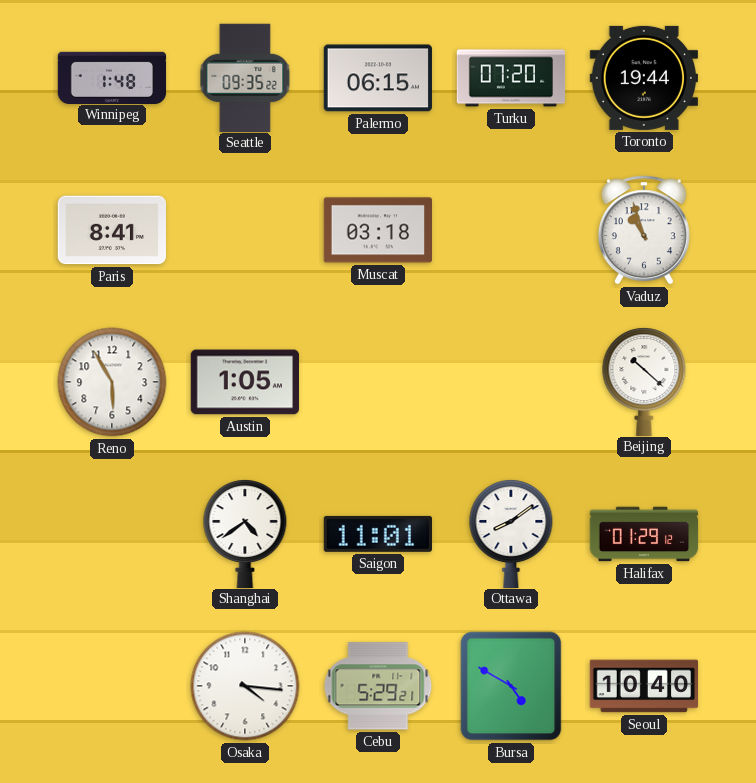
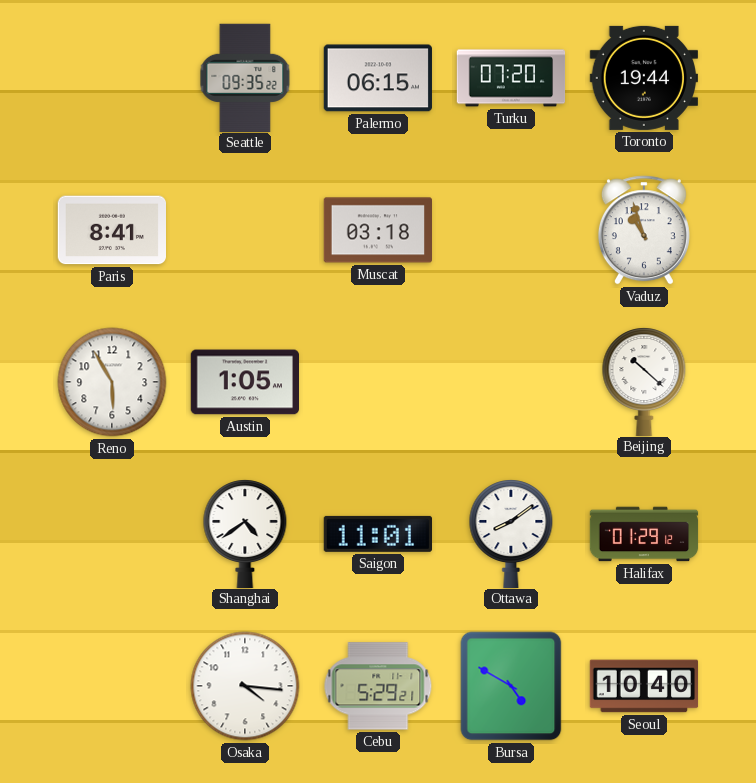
Winnipeg: 1:48 -> none
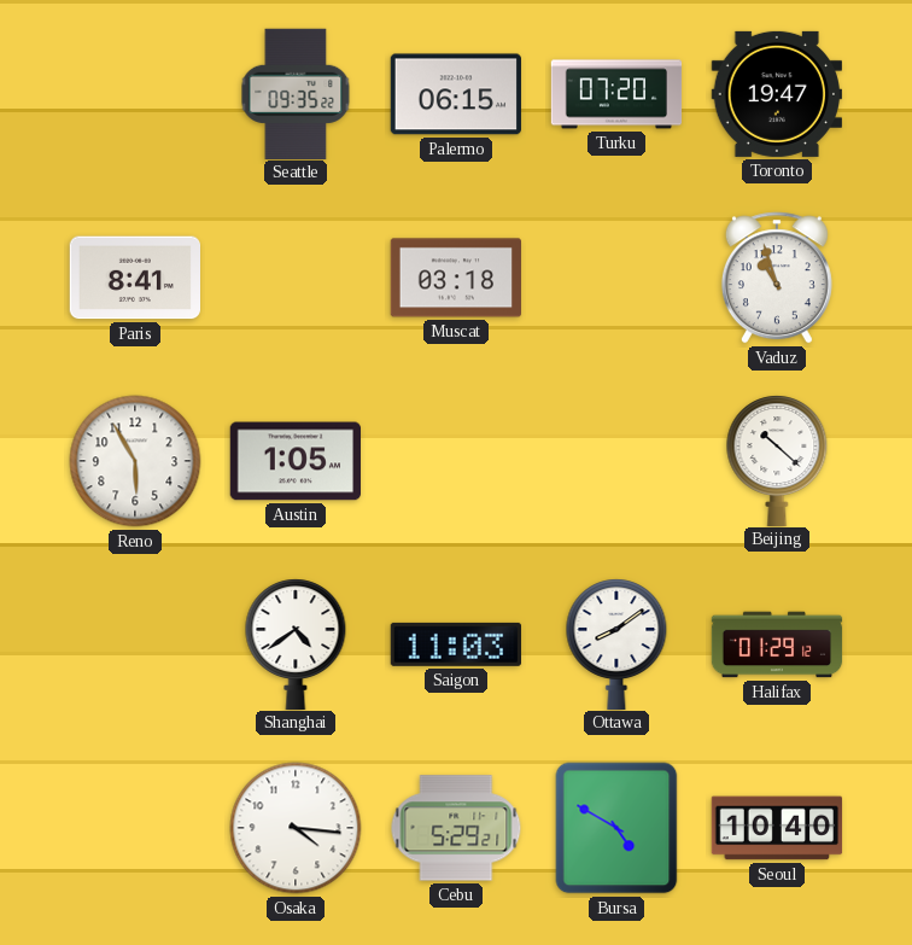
Toronto: 19:44 -> 19:47
Saigon: 11:01 -> 11:03
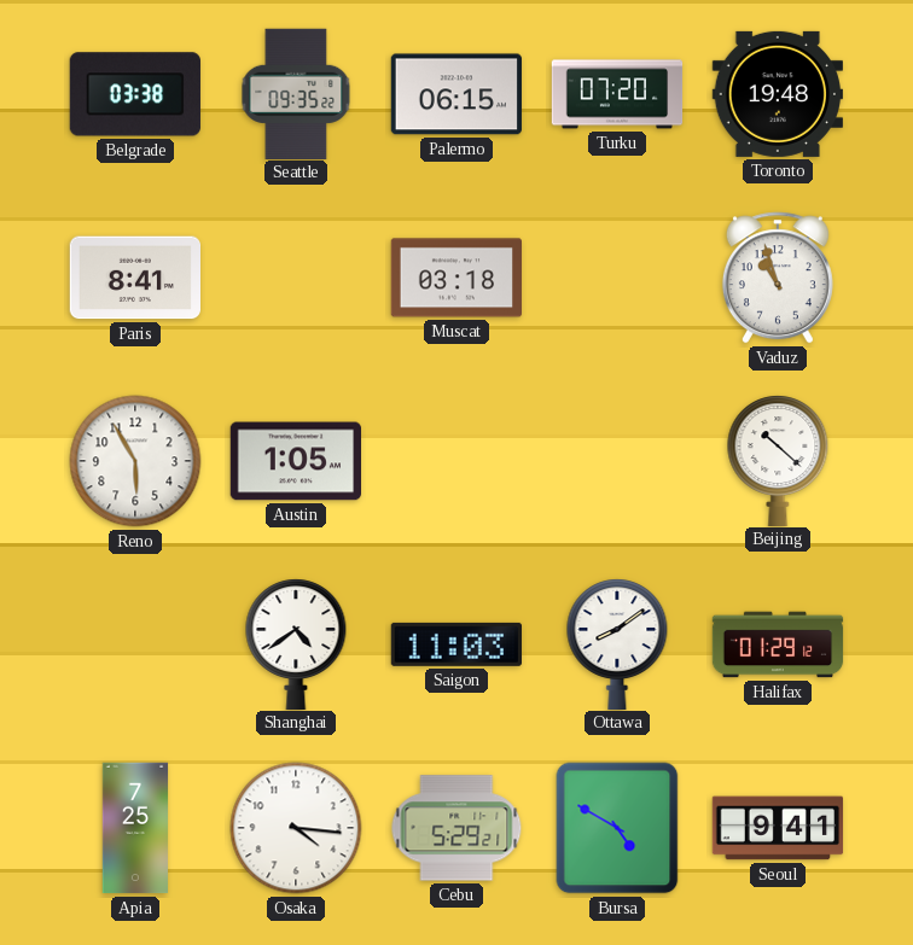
Belgrade: none -> 03:38
Toronto: 19:47 -> 19:48
Apia: none -> 7:25
Seoul: 10:40 -> 9:41
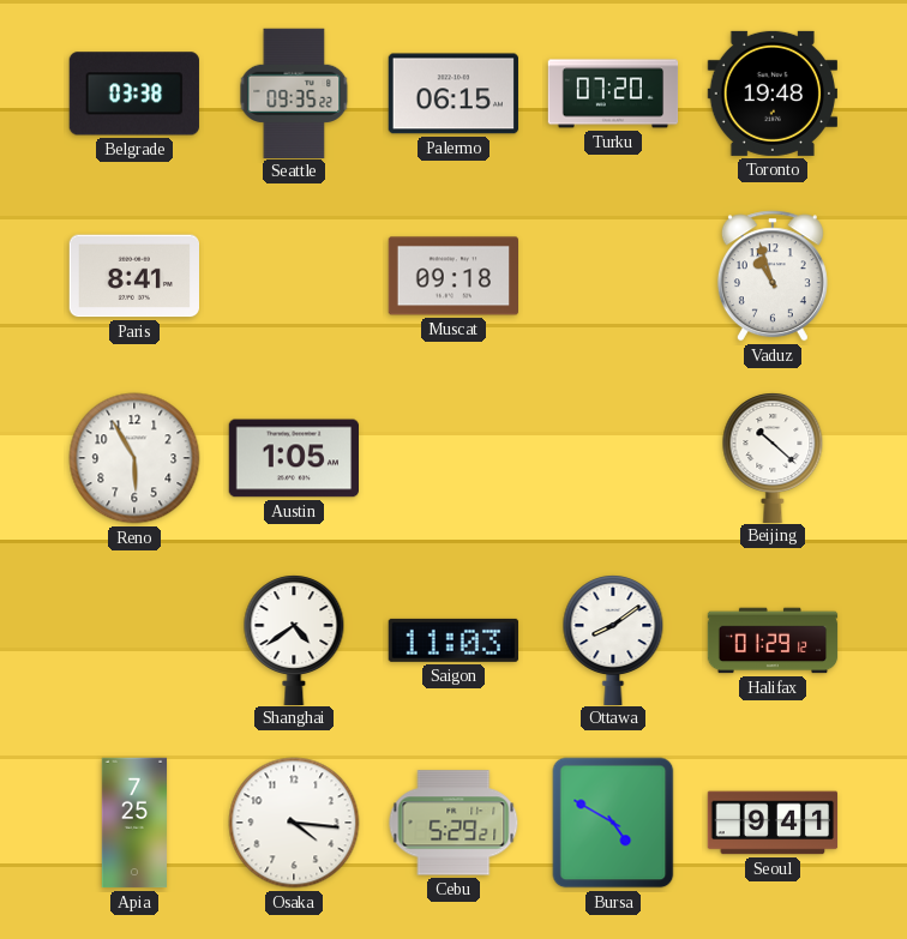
Muscat: 03:18 -> 09:18
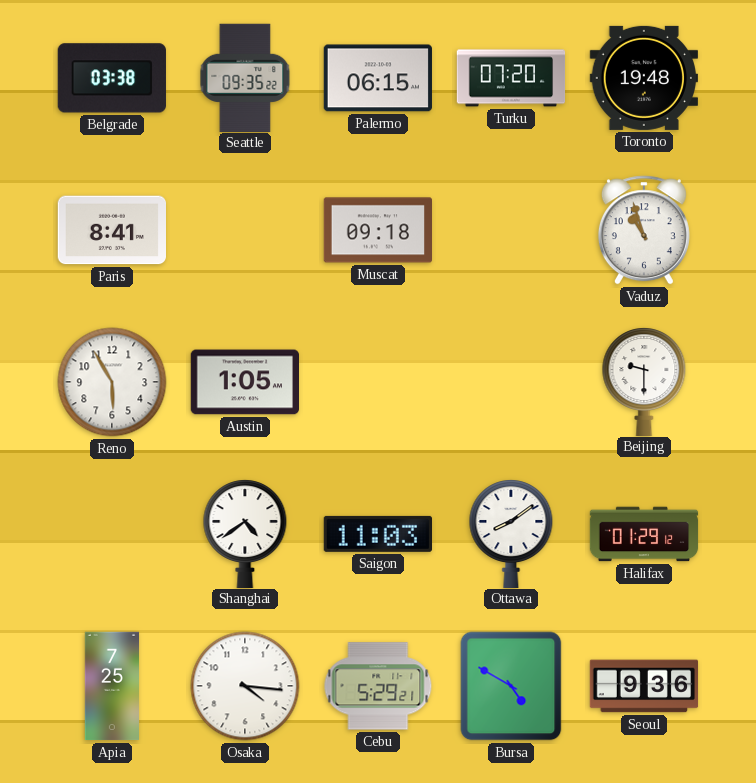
Beijing: 10:22 -> 9:30
Seoul: 9:41 -> 9:36
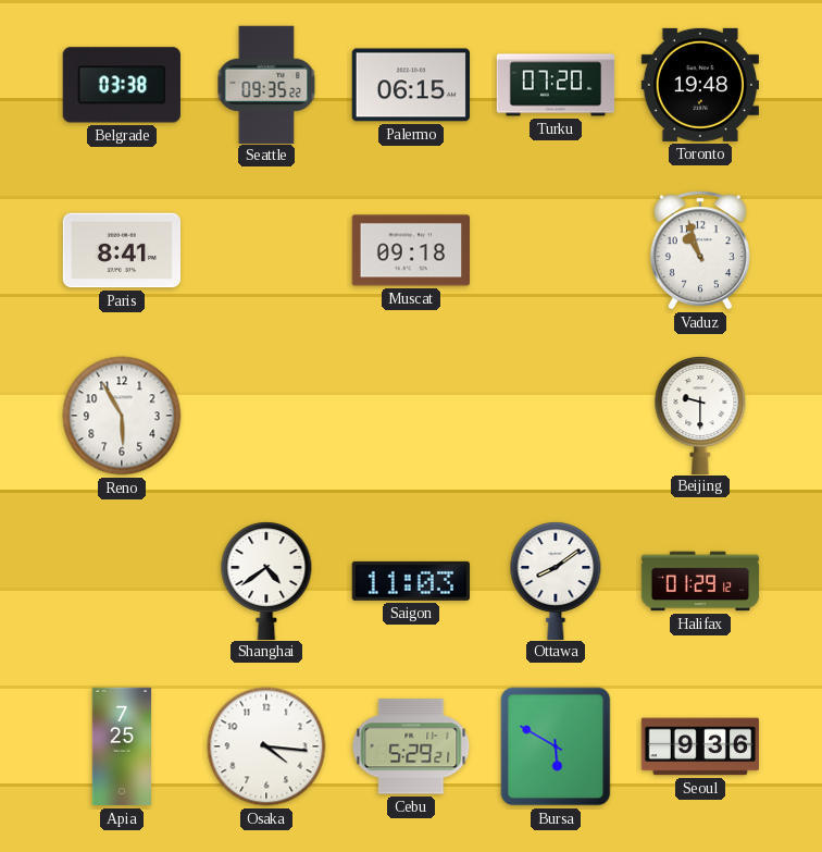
Austin: 1:05 -> none
Bursa: 4:50 -> 5:50
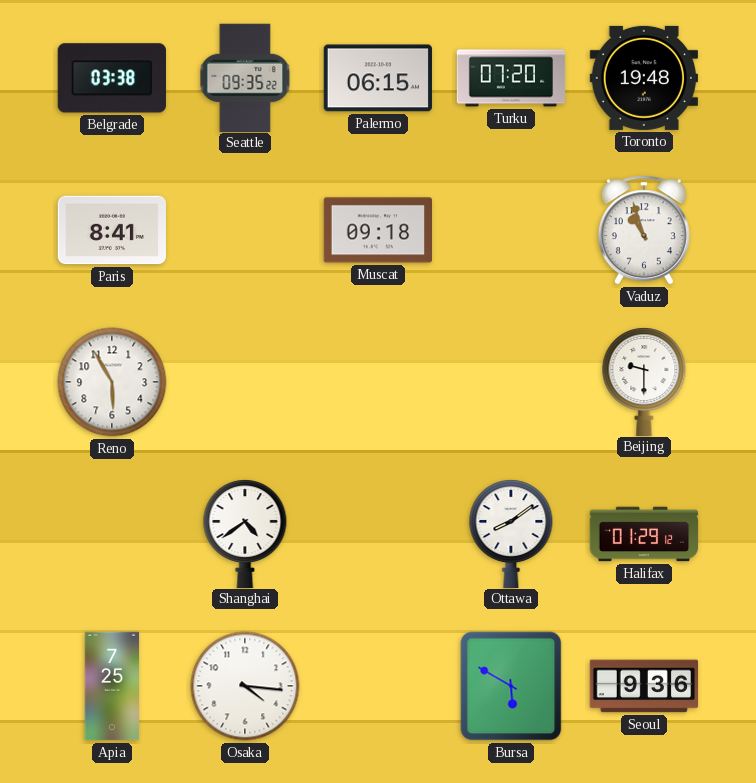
Saigon: 11:03 -> none
Cebu: 5:29 -> none
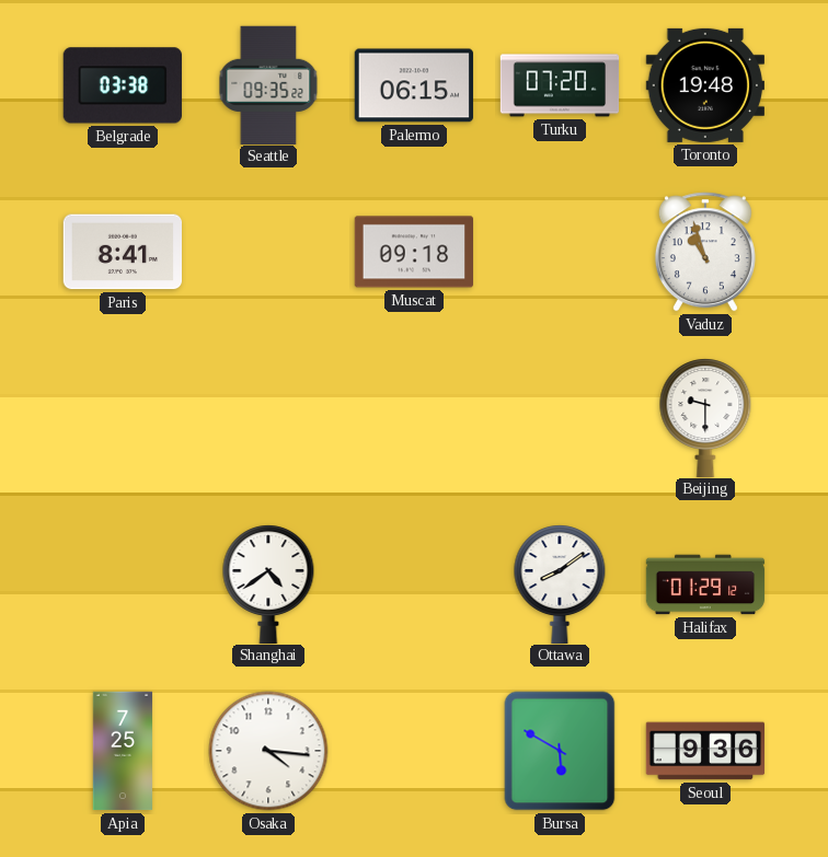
Reno: 5:55 -> none
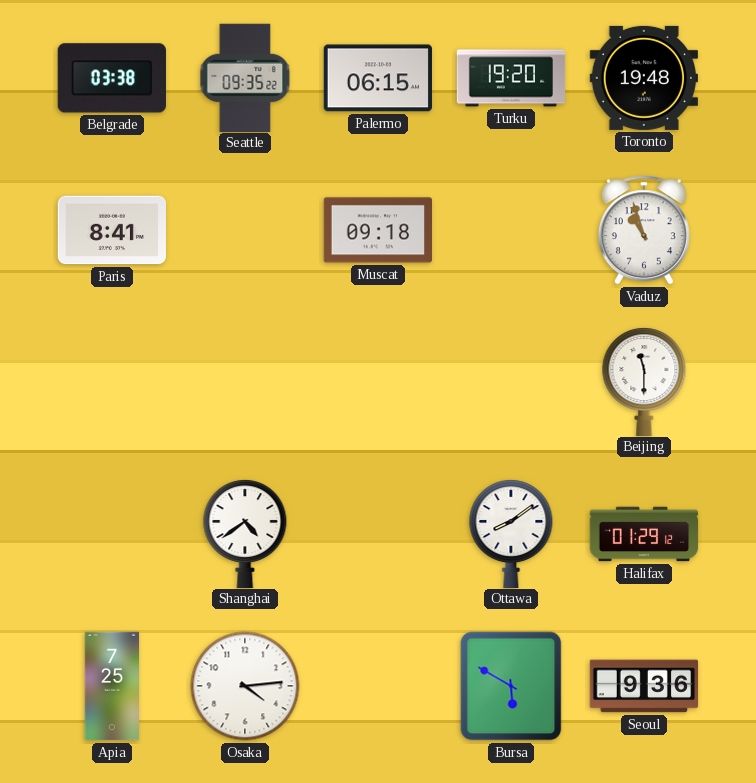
Turku: 07:20 -> 19:20
Beijing: 9:30 -> 11:30
Osaka: 4:16 -> 4:14
